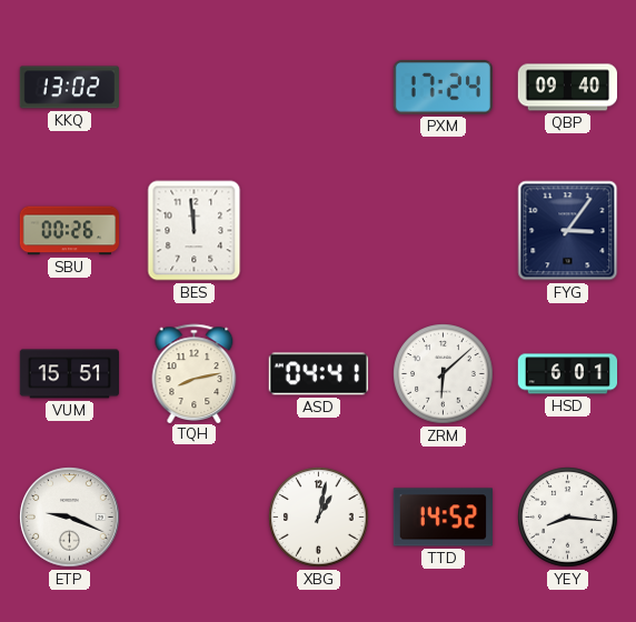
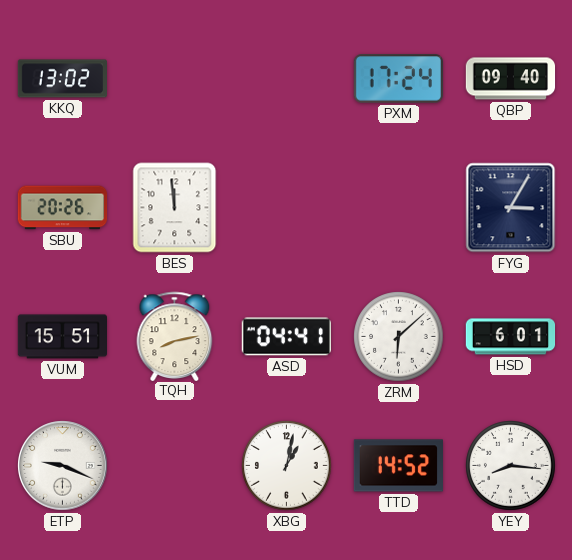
SBU: 00:26 -> 20:26
FYG: 3:06 -> 3:05
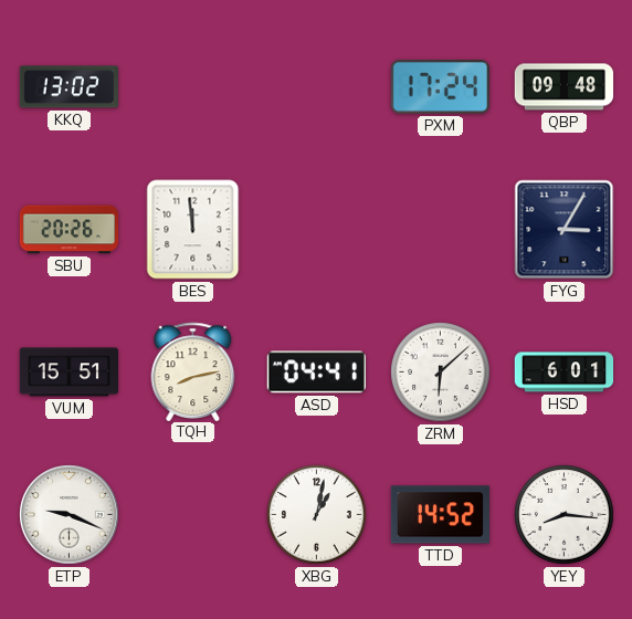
QBP: 09:40 -> 09:48
